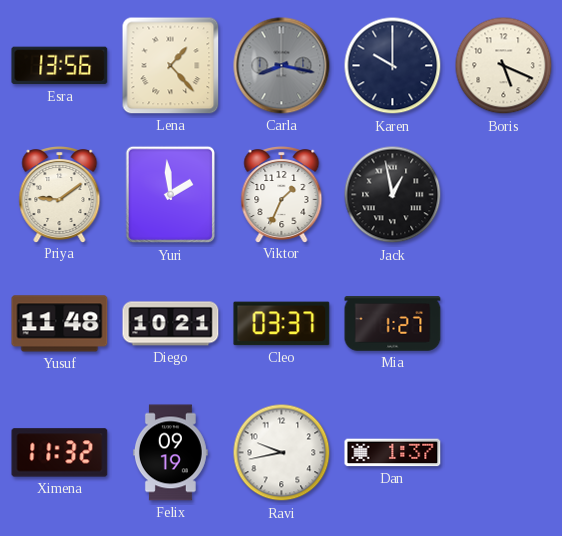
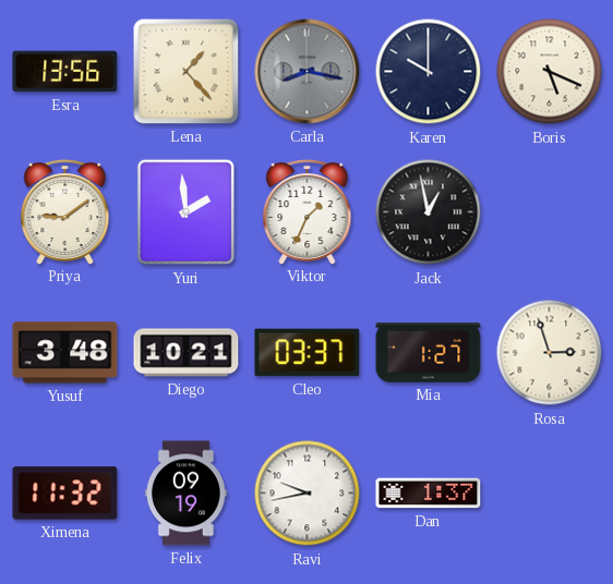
Yusuf: 11:48 -> 3:48
Rosa: none -> 2:57
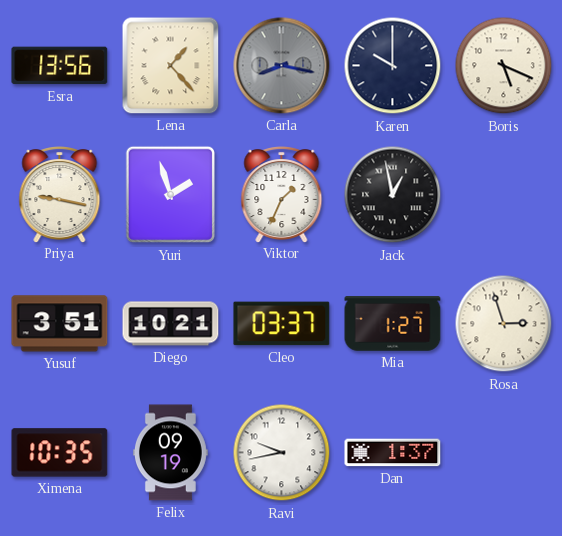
Priya: 9:09 -> 9:17
Yuri: 1:59 -> 1:57
Yusuf: 3:48 -> 3:51
Ximena: 11:32 -> 10:35
